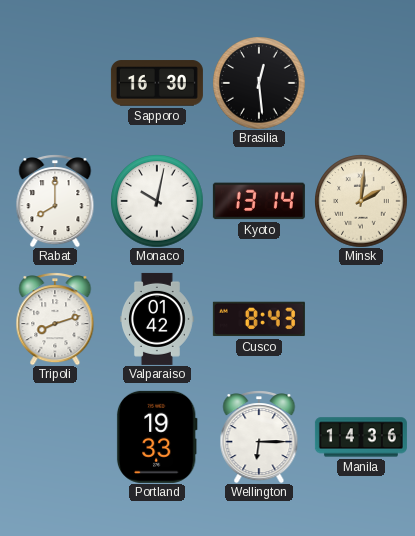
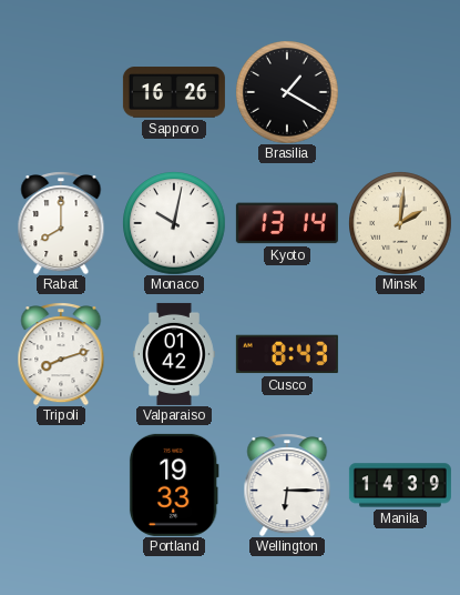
Sapporo: 16:30 -> 16:26
Brasilia: 12:29 -> 1:20
Manila: 14:36 -> 14:39
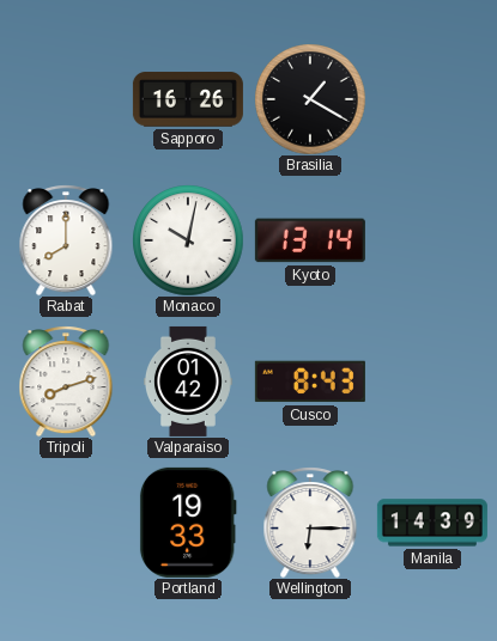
Minsk: 2:01 -> none
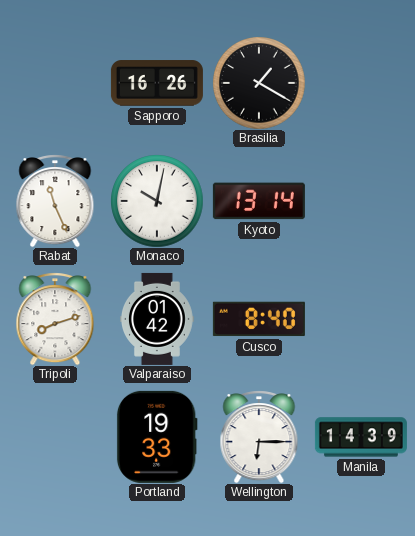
Rabat: 8:00 -> 11:26
Cusco: 8:43 -> 8:40
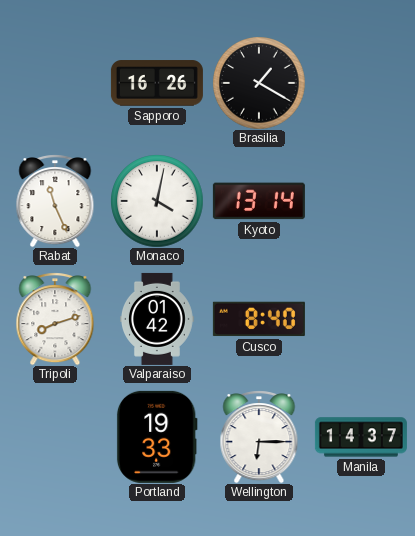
Monaco: 10:02 -> 4:02
Manila: 14:39 -> 14:37
